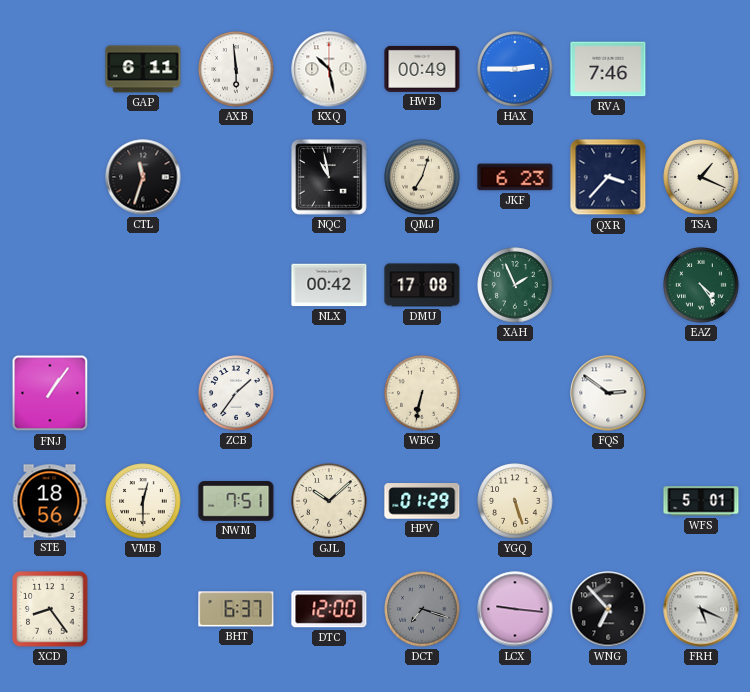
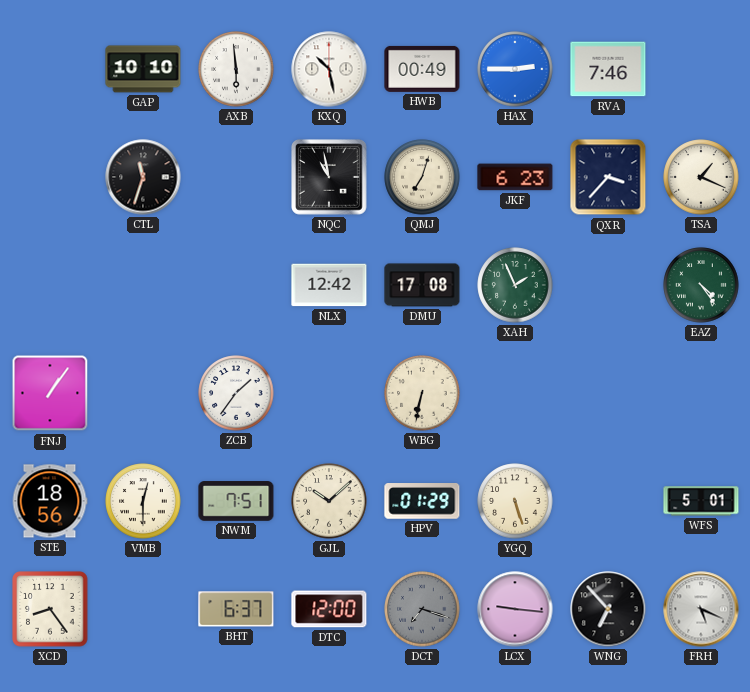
GAP: 6:11 -> 10:10
NLX: 00:42 -> 12:42
FQS: 2:51 -> none
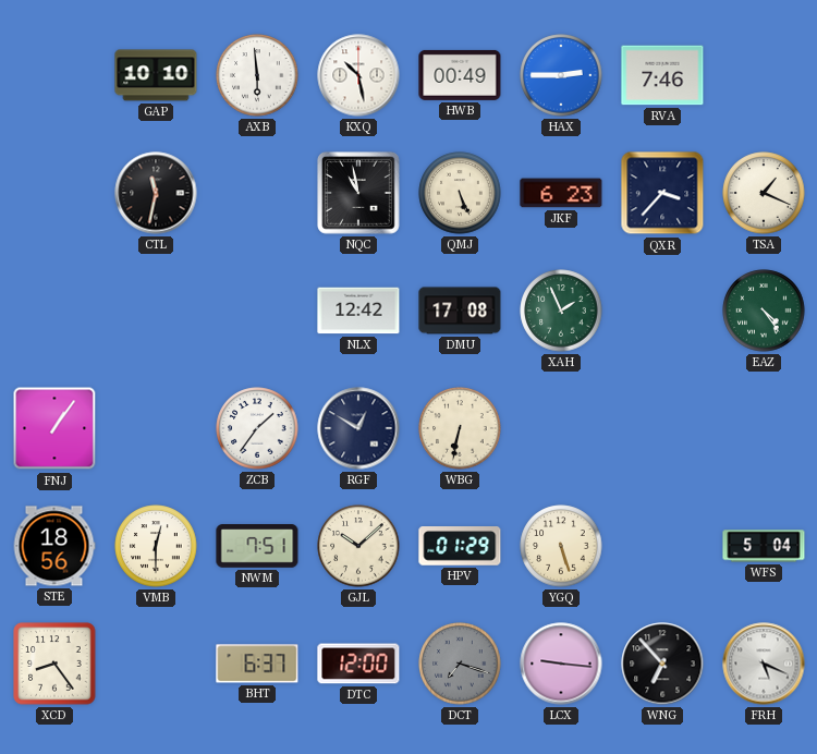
CTL: 11:33 -> 11:32
QMJ: 7:03 -> 5:26
RGF: none -> 12:50
WFS: 5:01 -> 5:04
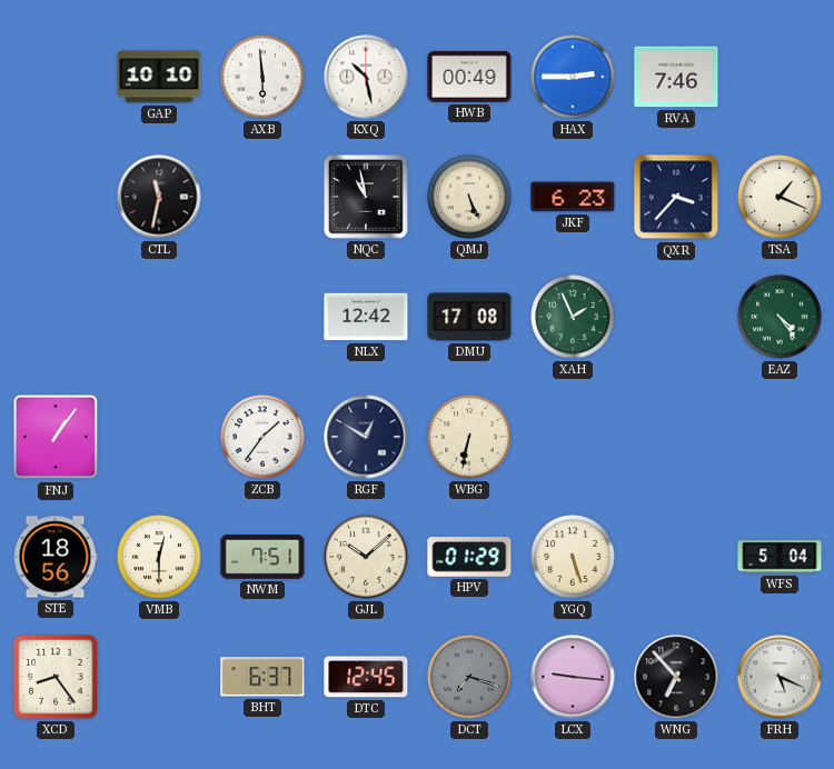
DTC: 12:00 -> 12:45
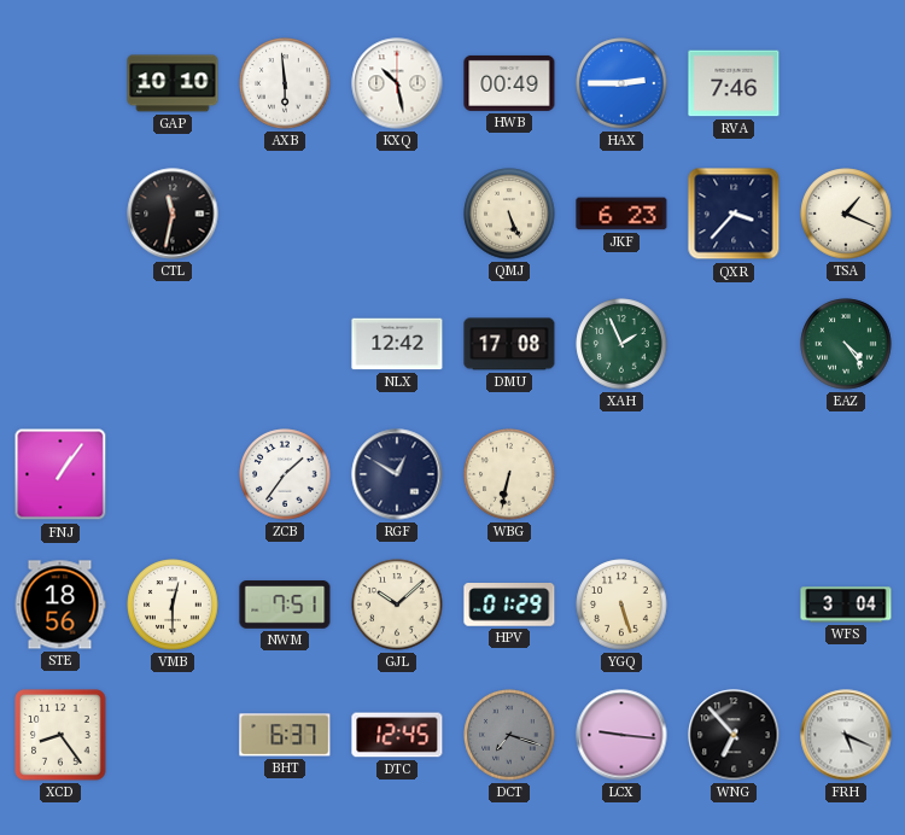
NQC: 10:58 -> none
WFS: 5:04 -> 3:04
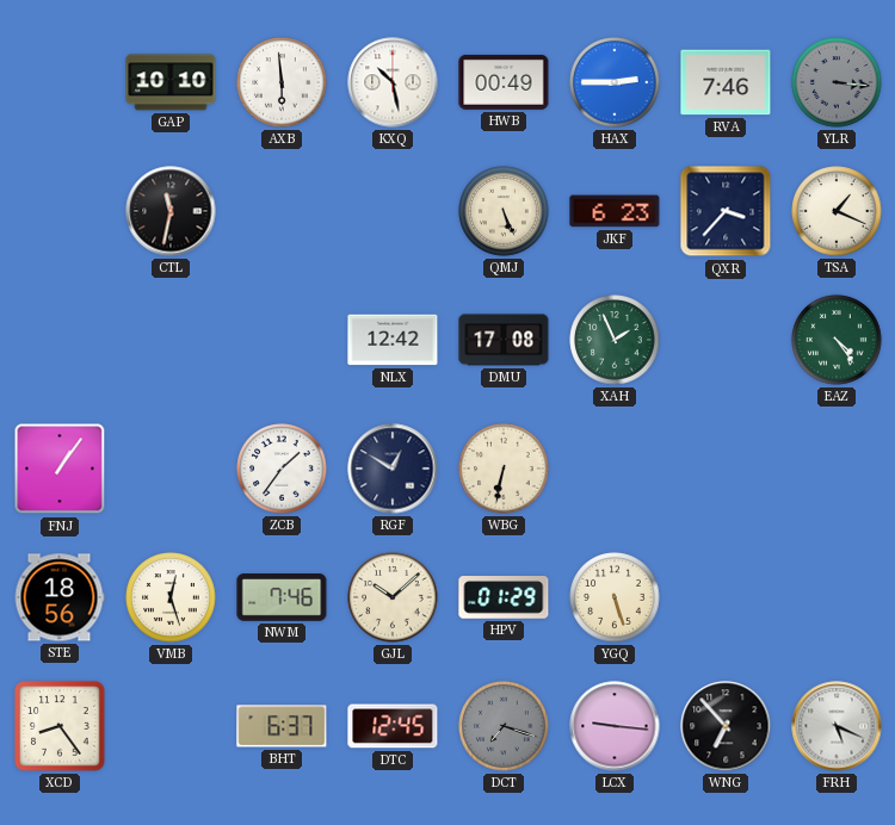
YLR: none -> 3:16
VMB: 12:30 -> 12:27
NWM: 7:51 -> 7:46
WFS: 3:04 -> none
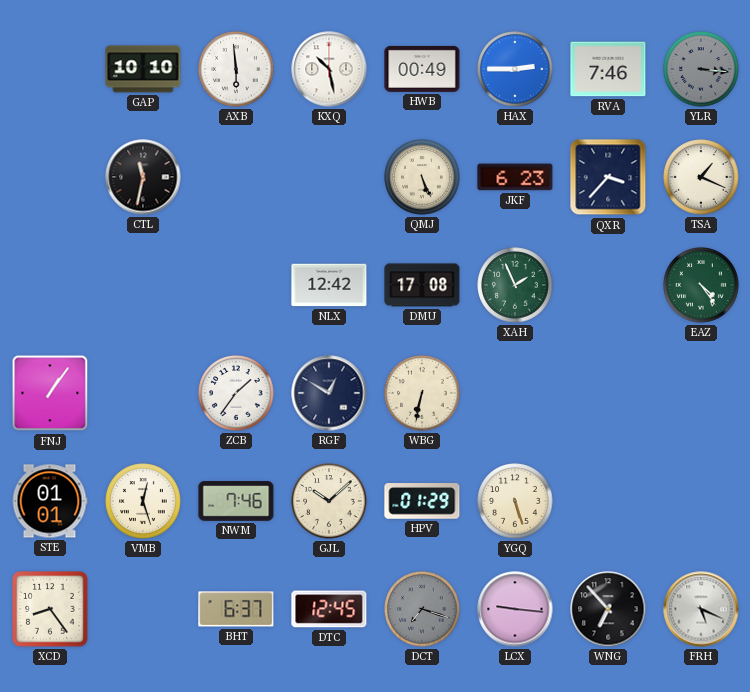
STE: 18:56 -> 01:01
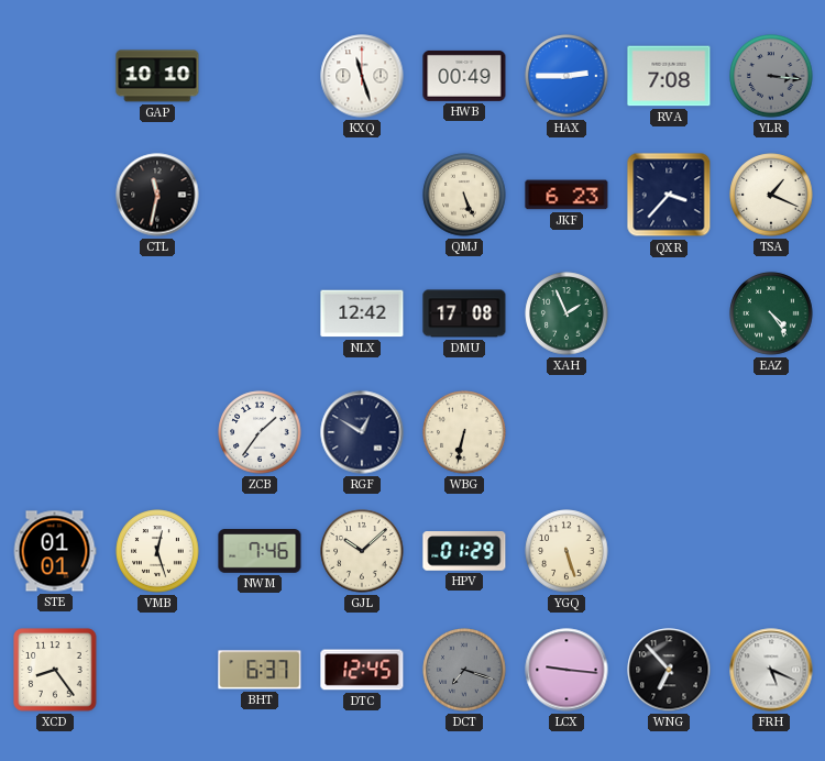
AXB: 5:59 -> none
KXQ: 10:28 -> 11:27
RVA: 7:46 -> 7:08
FNJ: 1:06 -> none
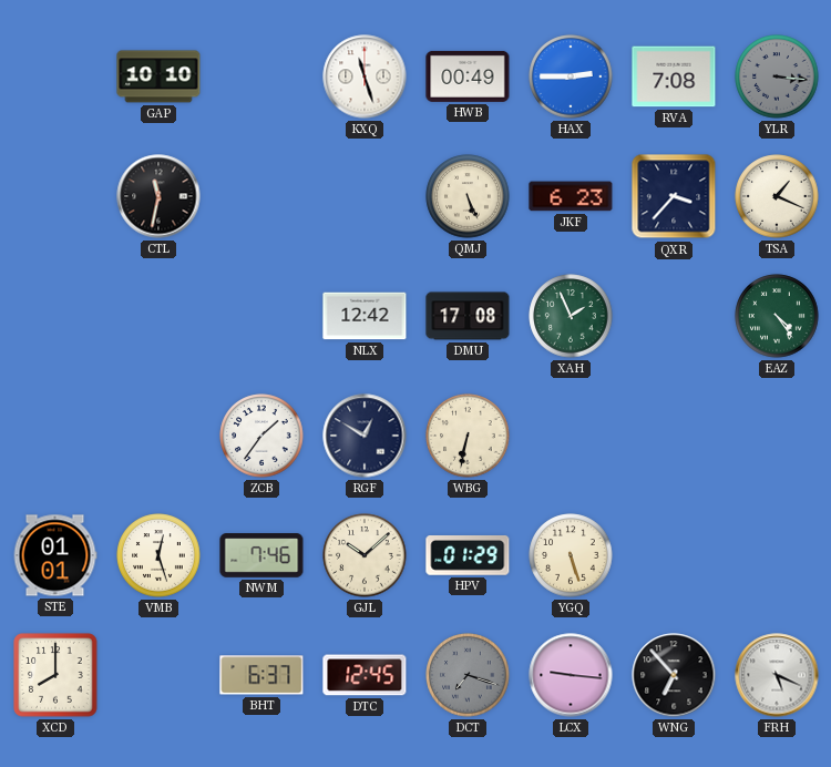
XCD: 8:24 -> 8:00
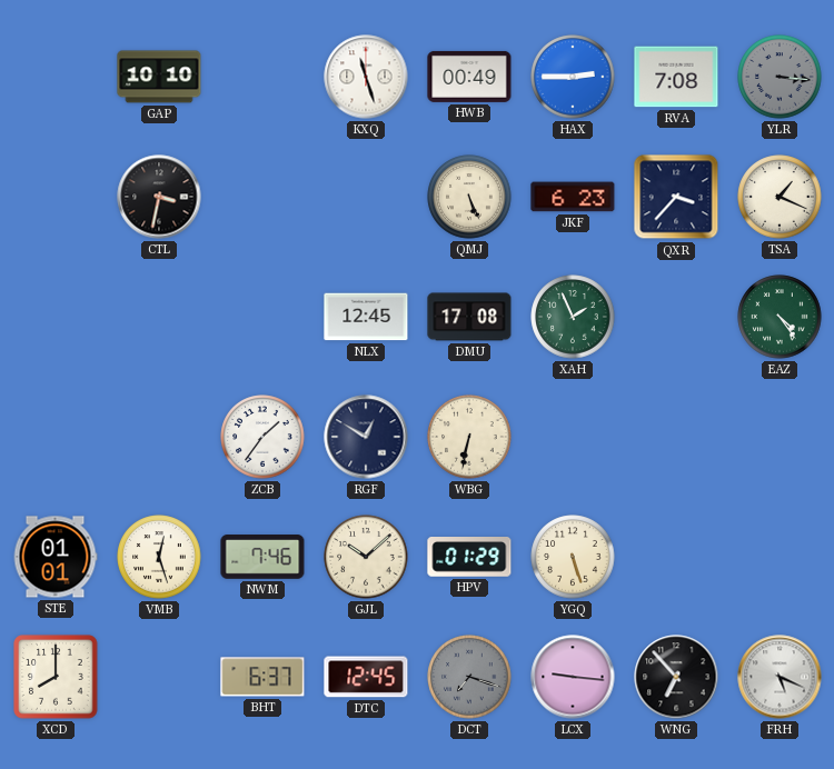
CTL: 11:32 -> 3:32
NLX: 12:42 -> 12:45
